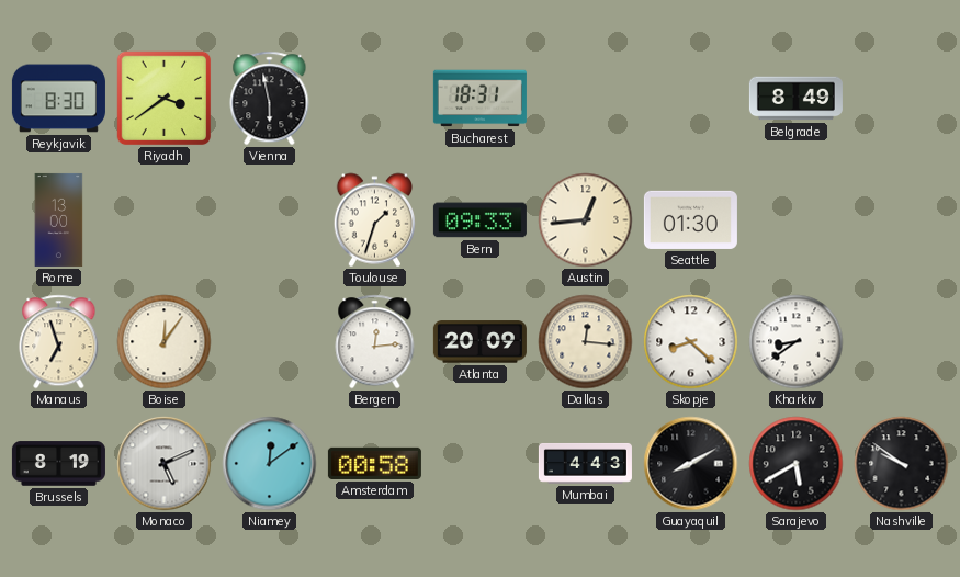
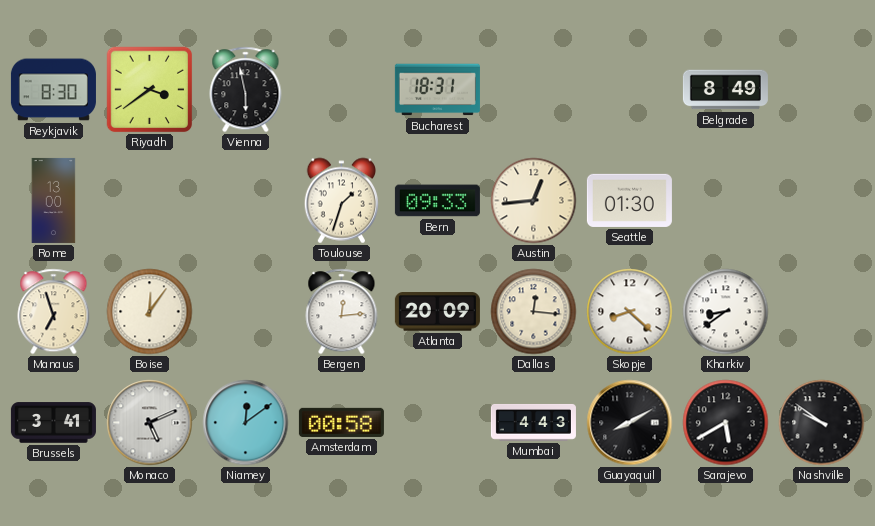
Brussels: 8:19 -> 3:41
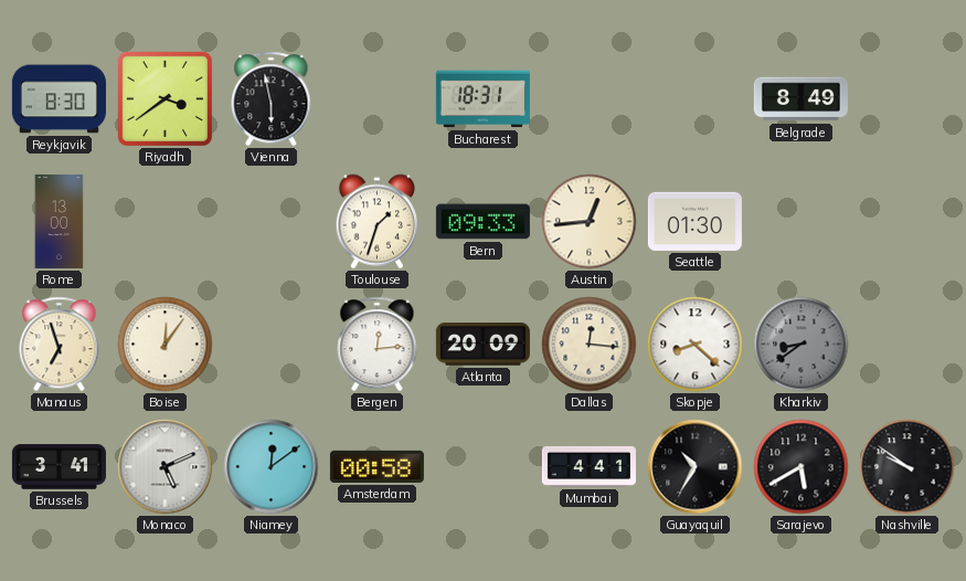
Kharkiv dial: white -> grey
Mumbai: 4:43 -> 4:41
Guayaquil: 8:10 -> 10:35
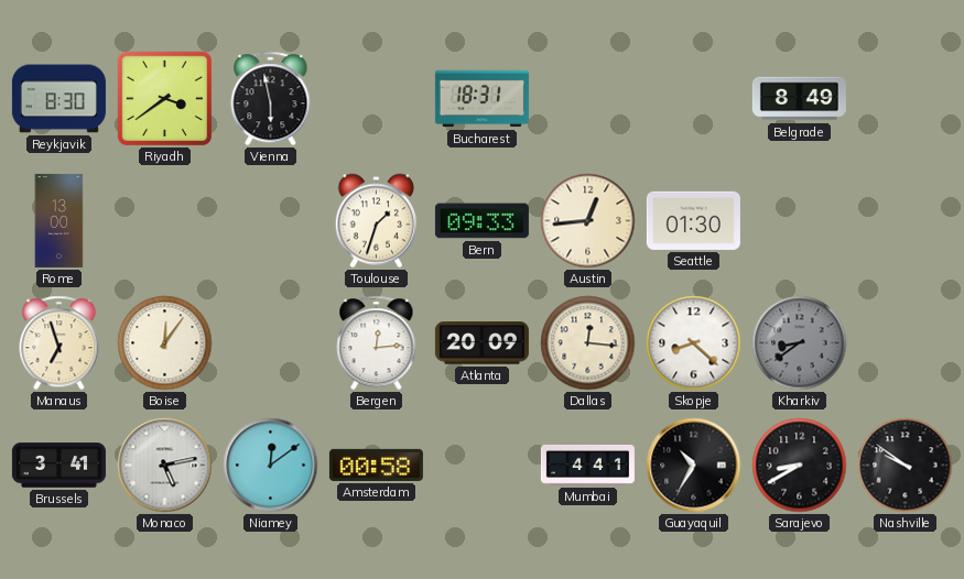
Monaco: 5:11 -> 5:13
Sarajevo: 5:40 -> 8:40
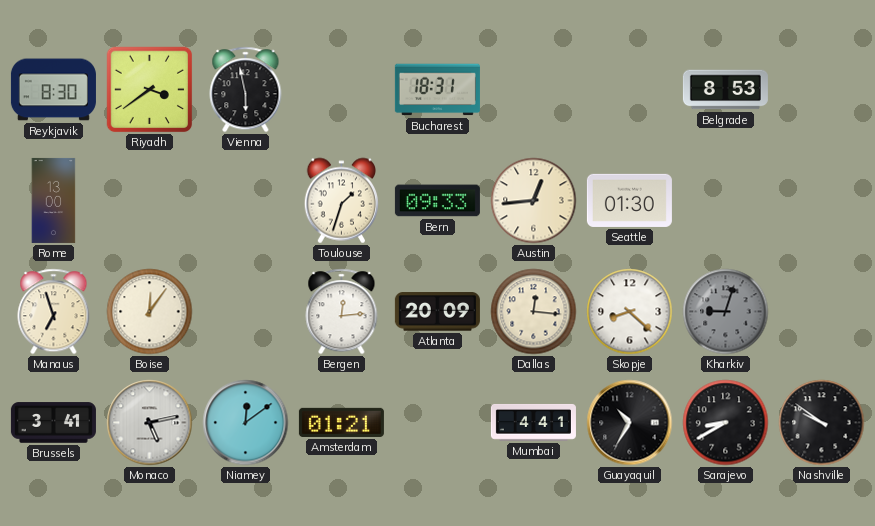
Belgrade: 8:49 -> 8:53
Kharkiv: 8:39 -> 9:03
Amsterdam: 00:58 -> 01:21
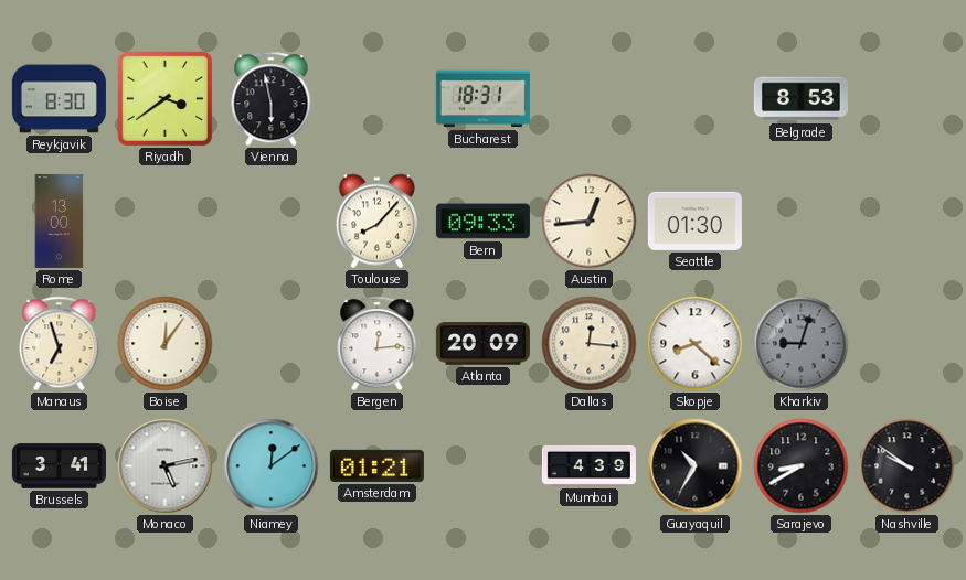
Toulouse: 1:33 -> 8:07
Mumbai: 4:41 -> 4:39
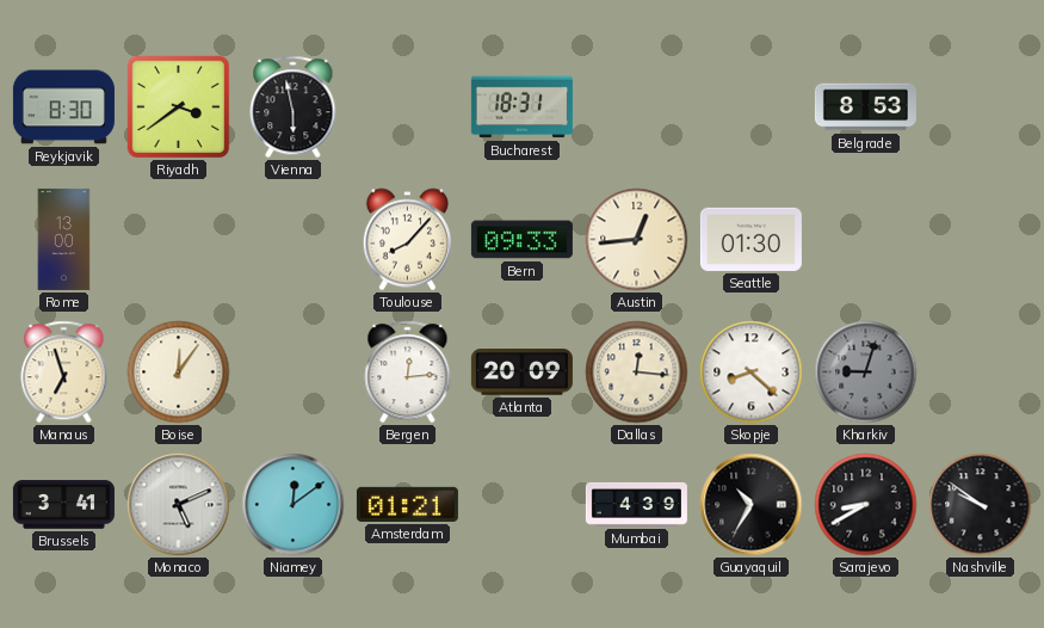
Monaco: 5:13 -> 5:11
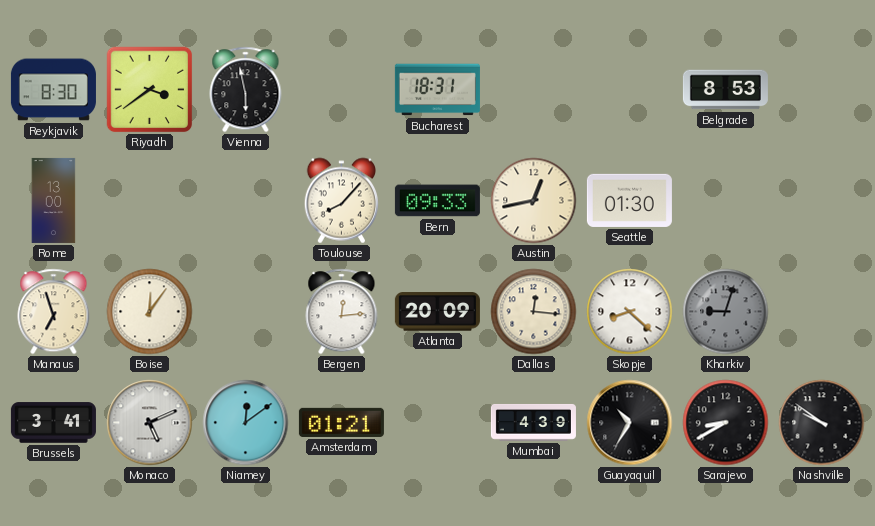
Austin: 12:44 -> 12:43
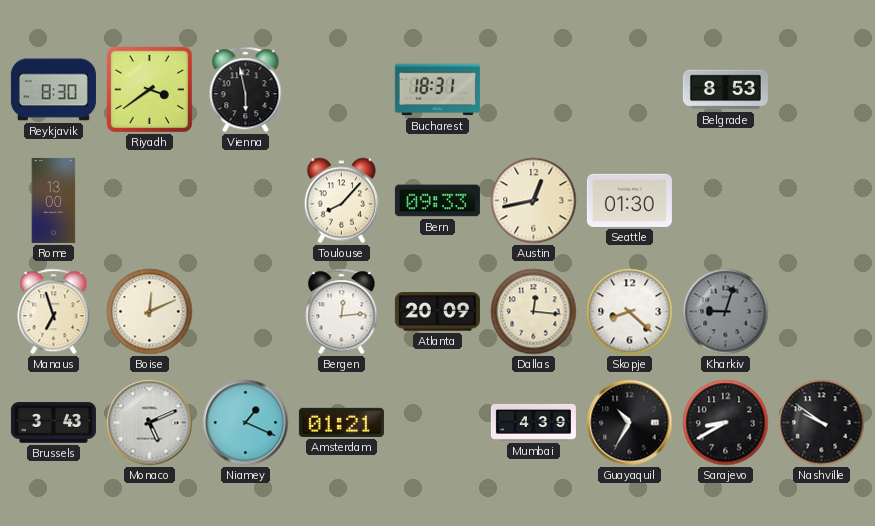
Boise: 12:06 -> 12:11
Brussels: 3:41 -> 3:43
Niamey: 12:09 -> 1:19
